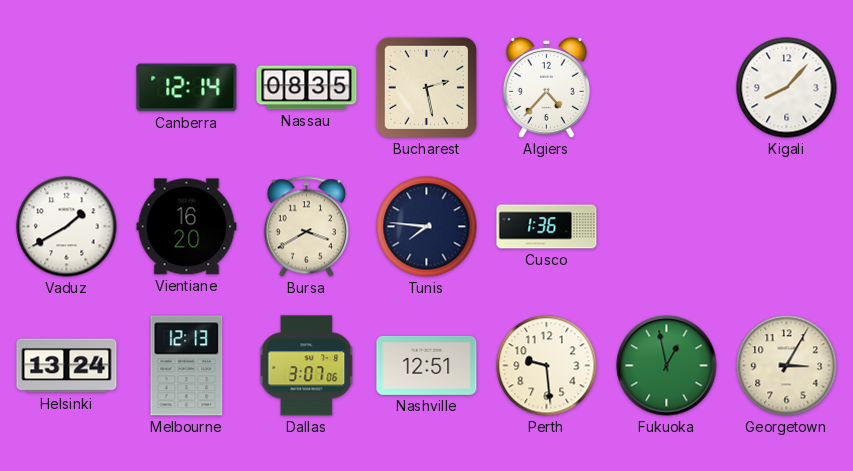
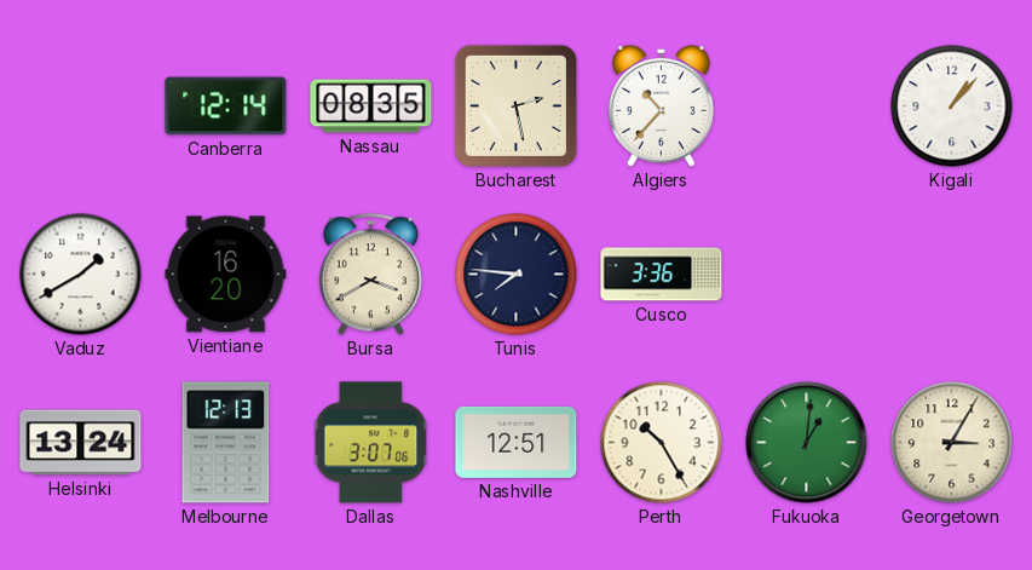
Algiers: 4:37 -> 10:37
Kigali: 8:07 -> 1:07
Cusco: 1:36 -> 3:36
Perth: 9:29 -> 10:25
Fukuoka: 12:58 -> 1:01
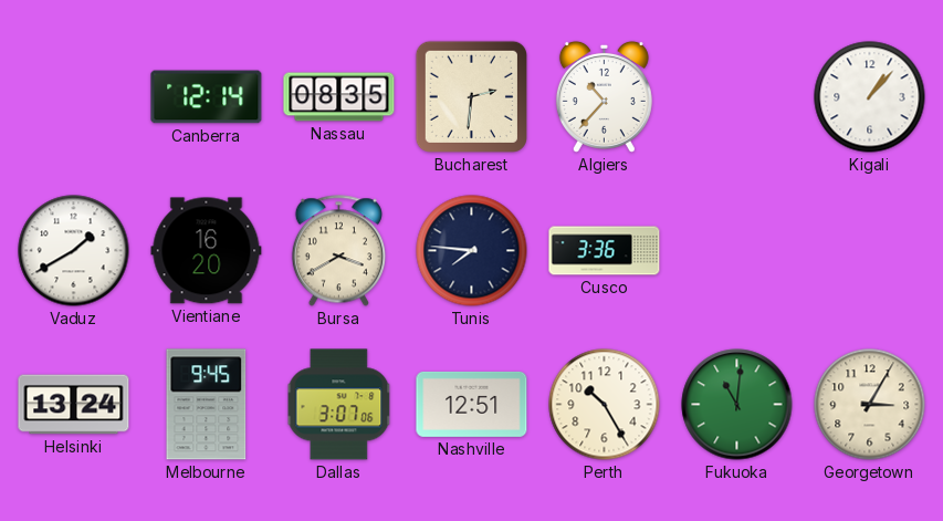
Bucharest: 2:28 -> 2:31
Melbourne: 12:13 -> 9:45
Fukuoka: 1:01 -> 11:01
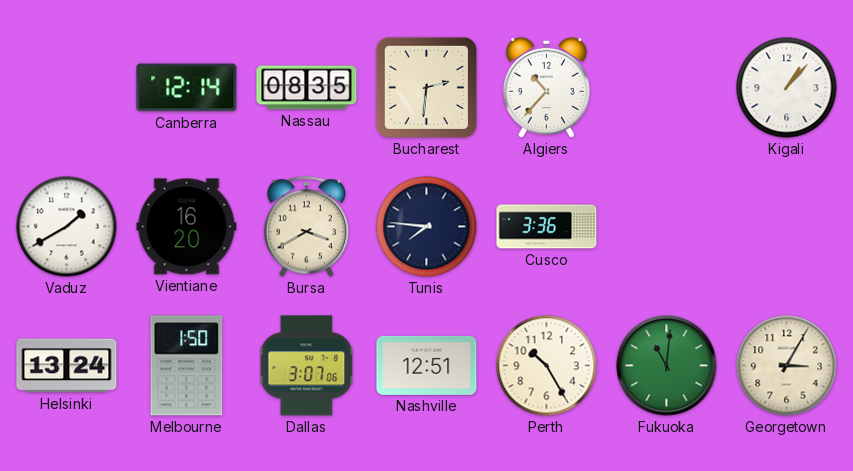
Melbourne: 9:45 -> 1:50
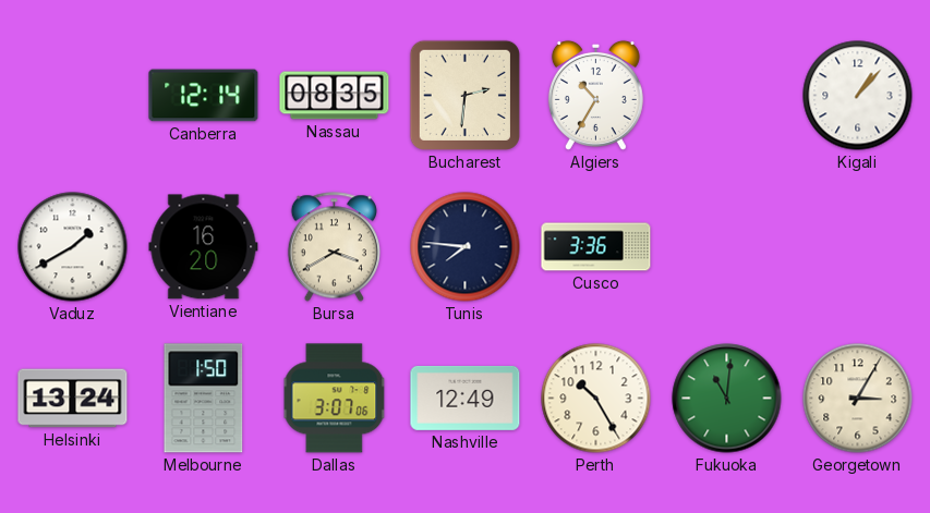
Algiers: 10:37 -> 10:35
Nashville: 12:51 -> 12:49
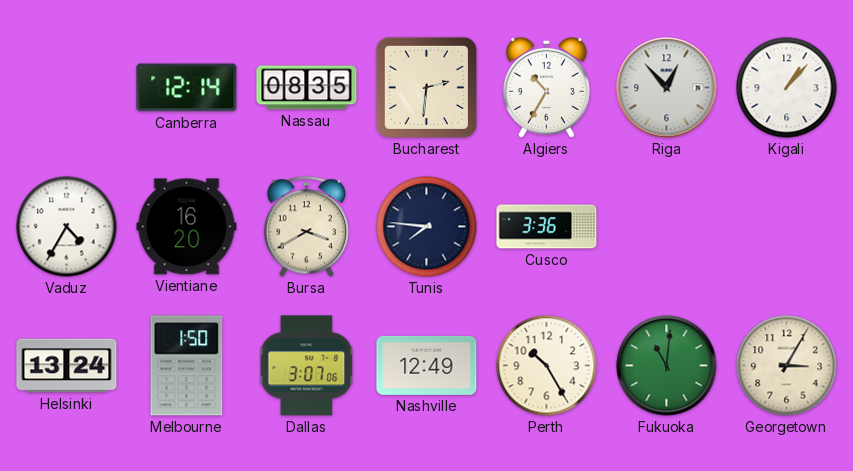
Riga: none -> 12:53
Vaduz: 1:40 -> 4:35
